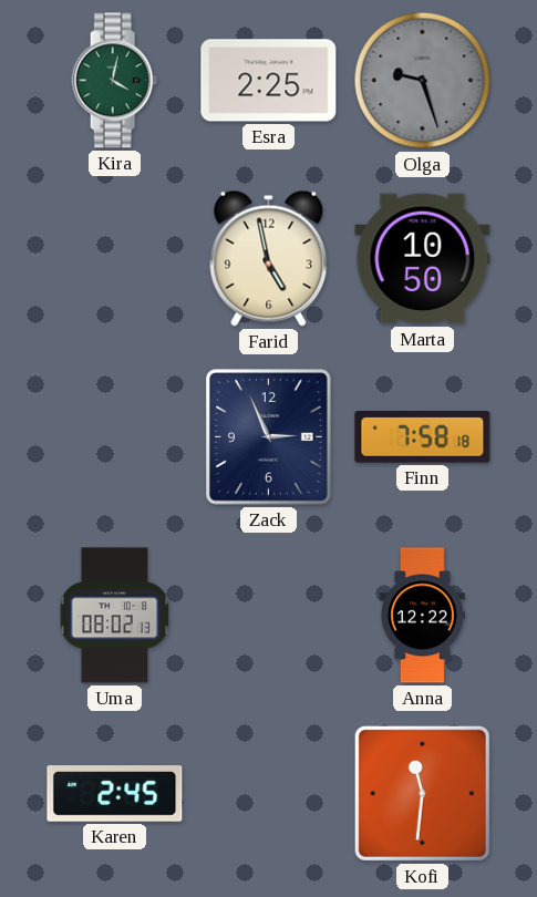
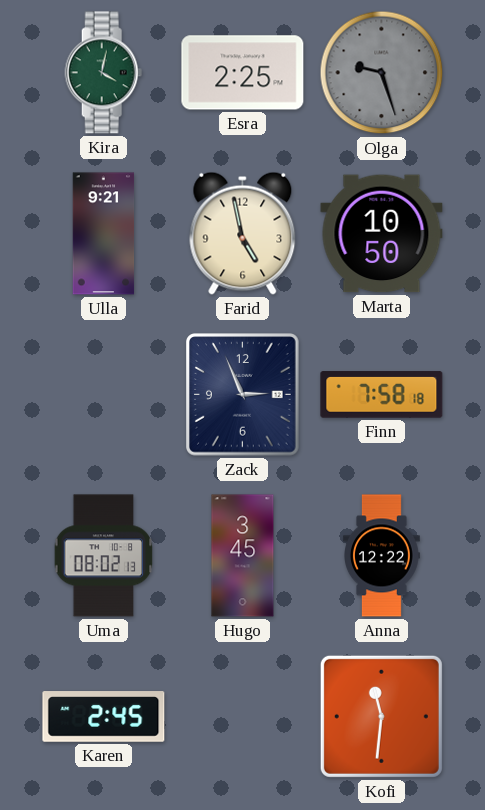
Ulla: none -> 9:21
Hugo: none -> 3:45
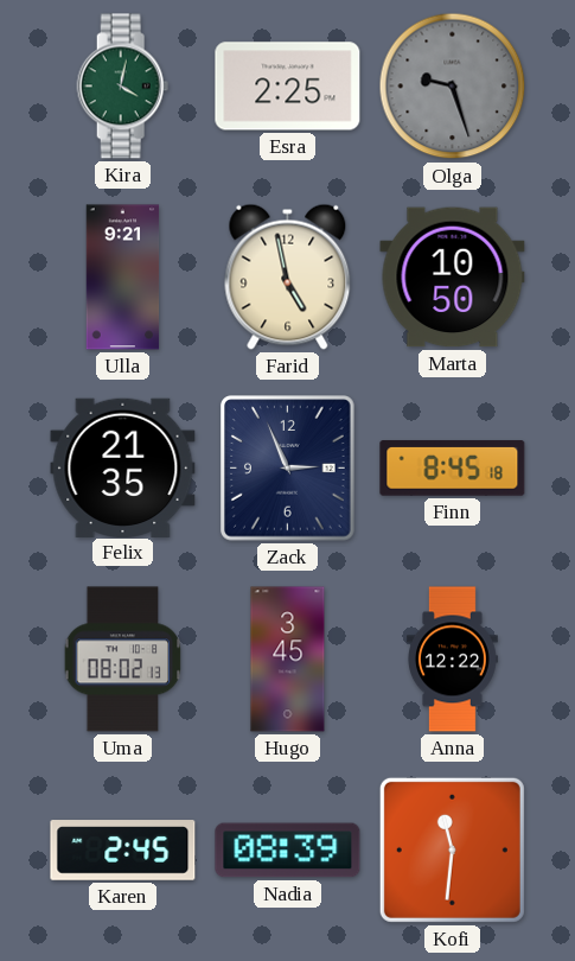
Felix: none -> 21:35
Finn: 7:58 -> 8:45
Nadia: none -> 08:39
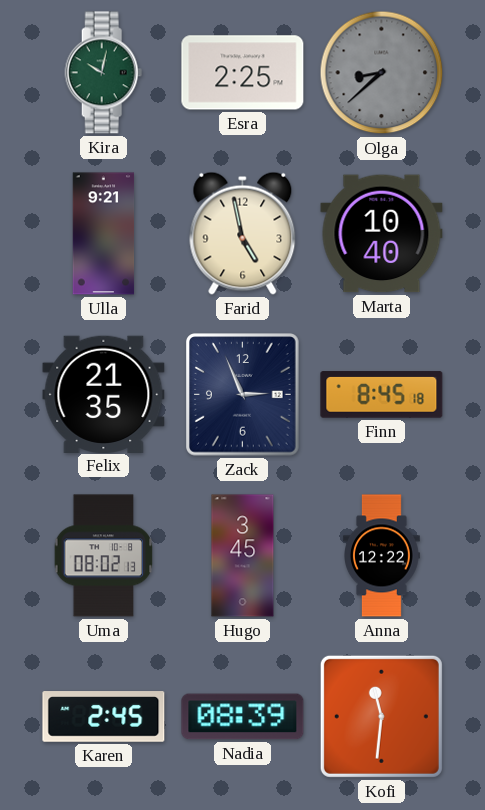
Kira: 4:02 -> 10:02
Olga: 9:27 -> 8:38
Marta: 10:50 -> 10:40
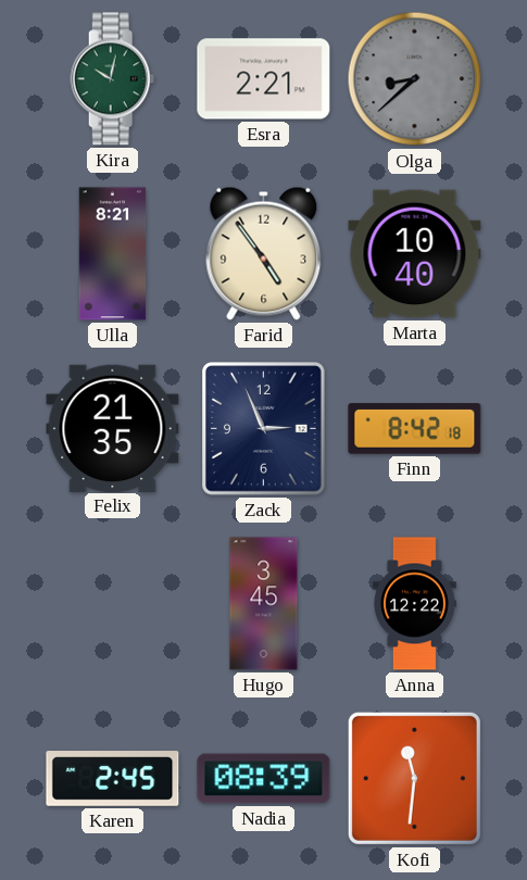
Esra: 2:25 -> 2:21
Ulla: 9:21 -> 8:21
Farid: 4:58 -> 4:54
Finn: 8:45 -> 8:42
Uma: 08:02 -> none
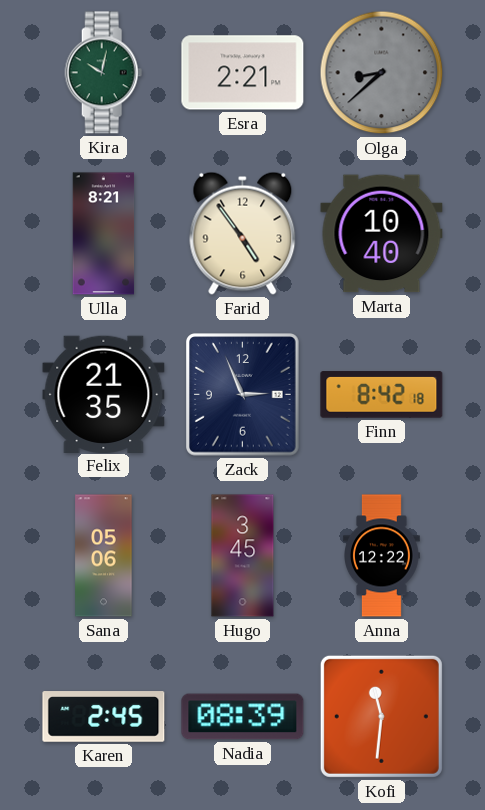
Sana: none -> 05:06
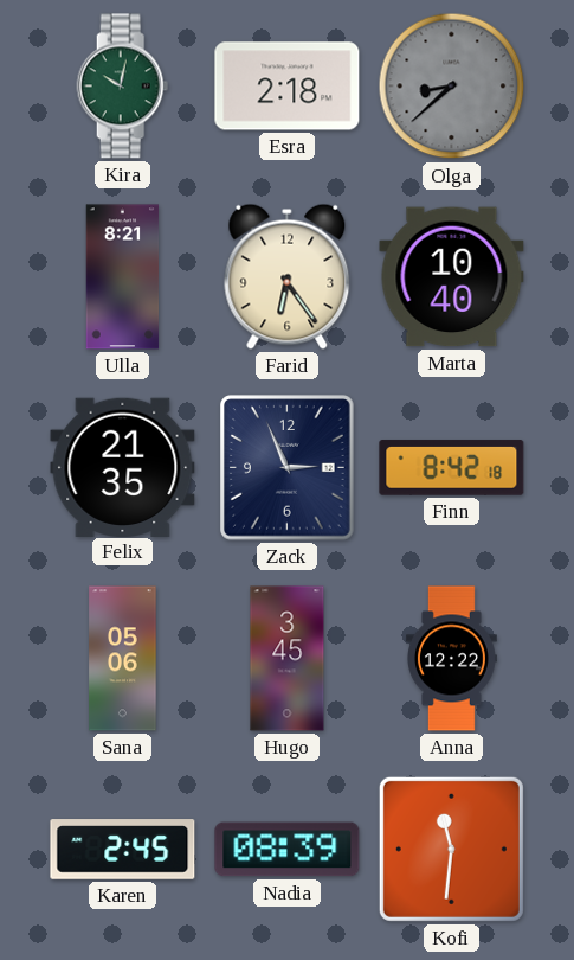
Esra: 2:21 -> 2:18
Farid: 4:54 -> 6:24
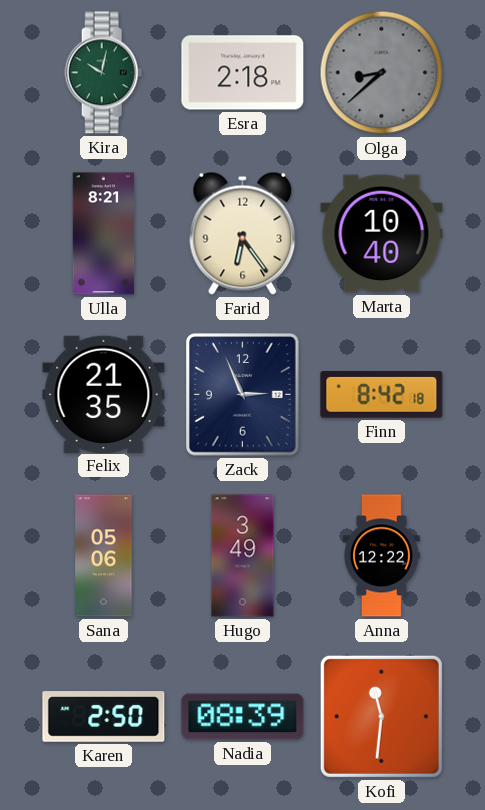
Hugo: 3:45 -> 3:49
Karen: 2:45 -> 2:50
